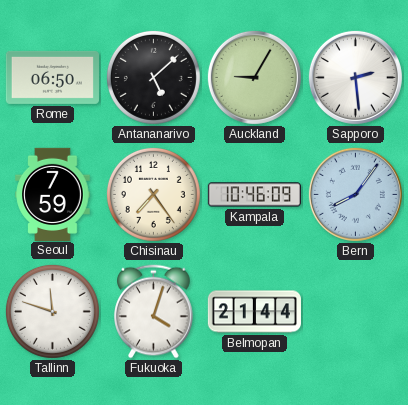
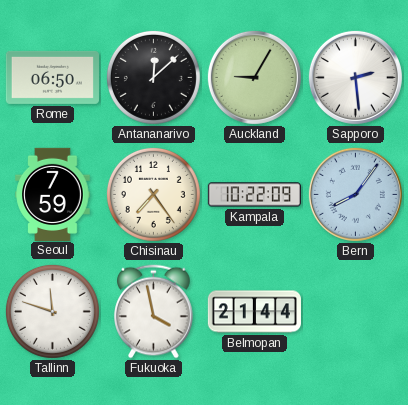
Antananarivo: 5:08 -> 12:08
Kampala: 10:46 -> 10:22
Fukuoka: 4:03 -> 3:58
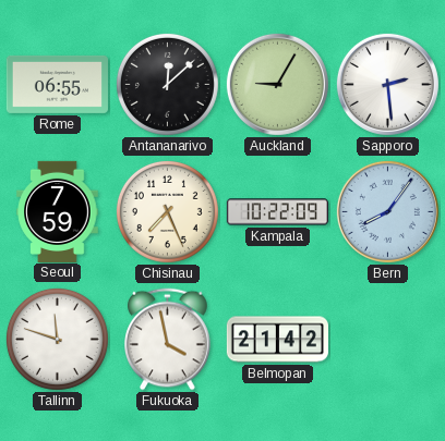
Rome: 06:50 -> 06:55
Chisinau: 7:24 -> 7:26
Belmopan: 21:44 -> 21:42
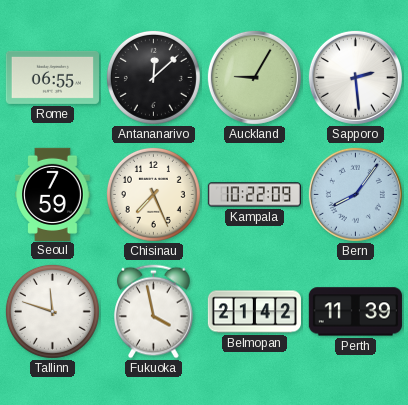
Perth: none -> 11:39
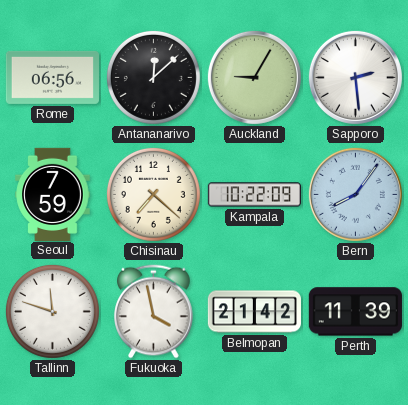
Rome: 06:55 -> 06:56
Chisinau: 7:26 -> 7:22
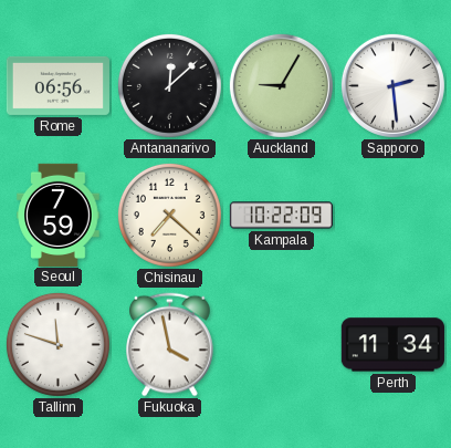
Bern: 8:06 -> none
Belmopan: 21:42 -> none
Perth: 11:39 -> 11:34
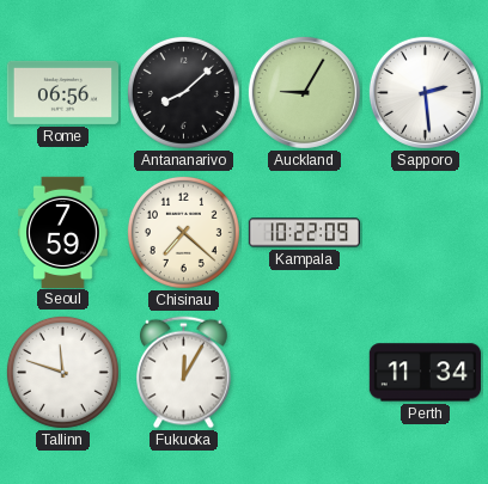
Antananarivo: 12:08 -> 8:08
Fukuoka: 3:58 -> 12:05
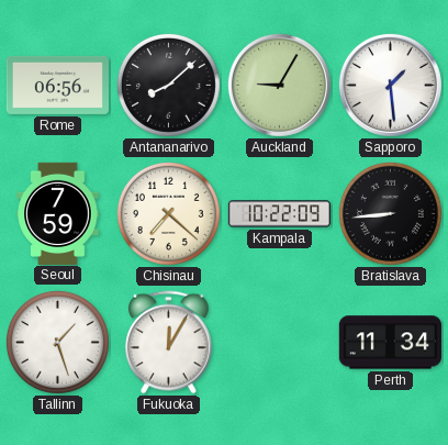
Sapporo: 2:29 -> 1:29
Bratislava: none -> 8:44
Tallinn: 11:48 -> 1:27
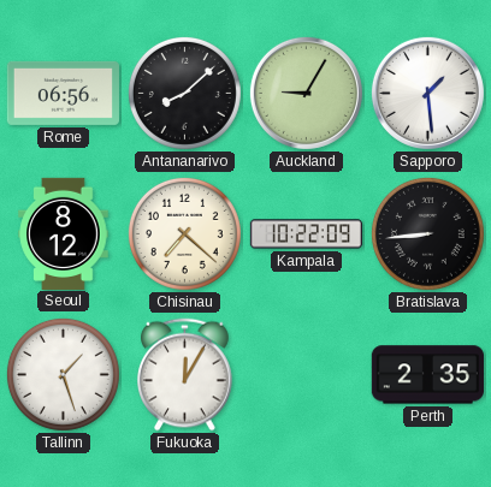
Seoul: 7:59 -> 8:12
Perth: 11:34 -> 2:35
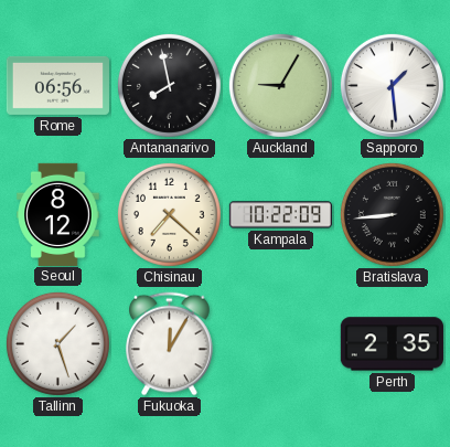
Antananarivo: 8:08 -> 7:58
